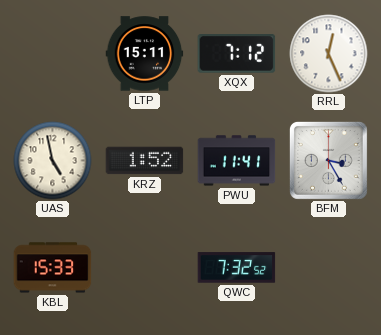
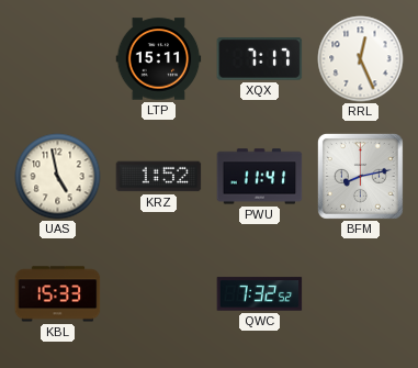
XQX: 7:12 -> 7:17
BFM: 3:25 -> 8:13
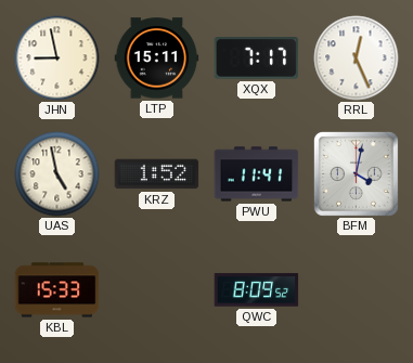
JHN: none -> 8:58
BFM: 8:13 -> 4:02
QWC: 7:32 -> 8:09
